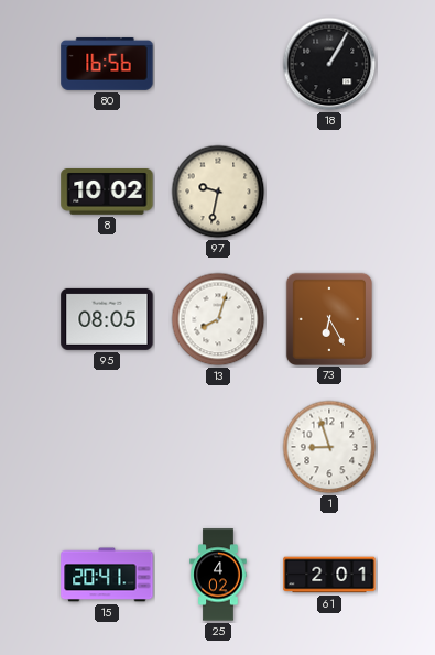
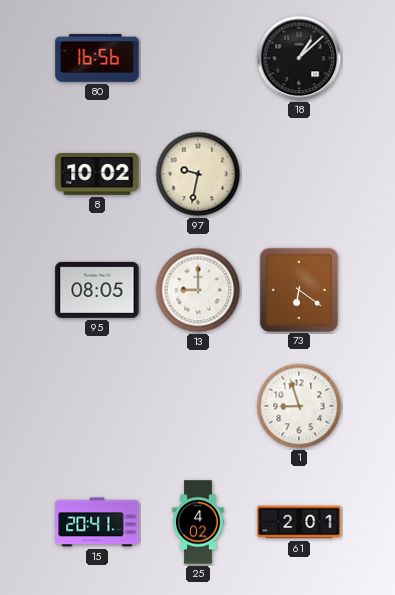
18: 1:05 -> 1:08
13: 8:03 -> 9:00
73: 6:25 -> 6:21
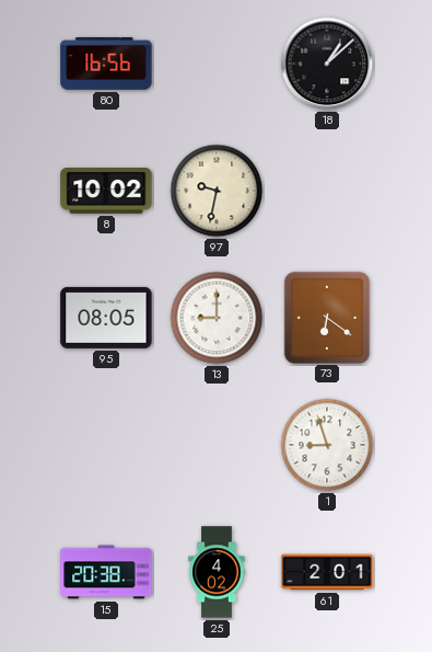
15: 20:41 -> 20:38
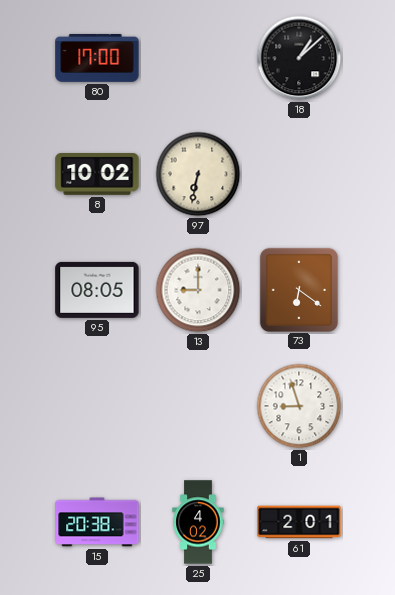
80: 16:56 -> 17:00
97: 9:32 -> 6:32
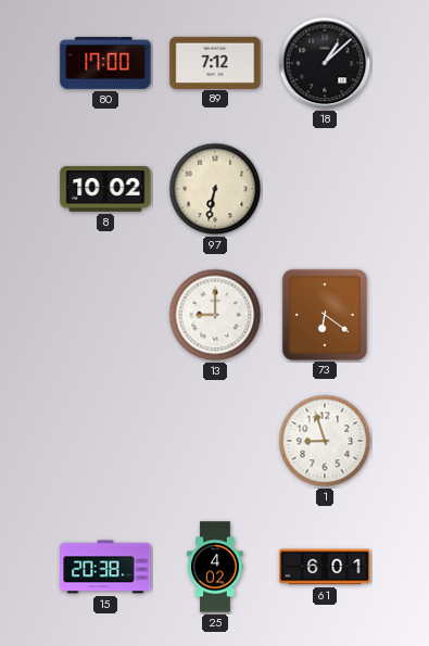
89: none -> 7:12
95: 08:05 -> none
61: 2:01 -> 6:01
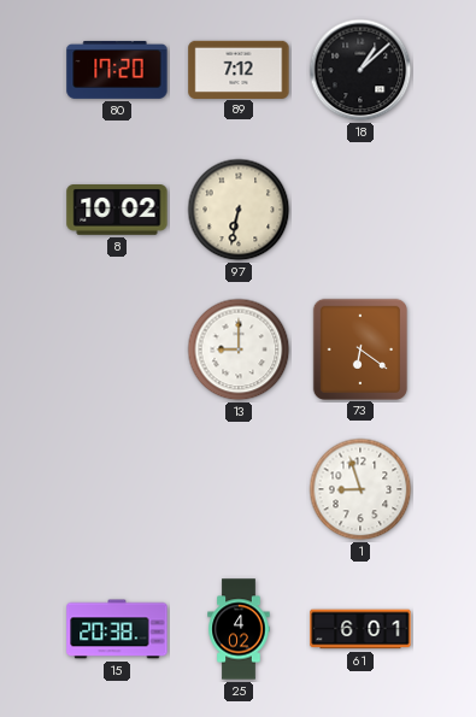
80: 17:00 -> 17:20
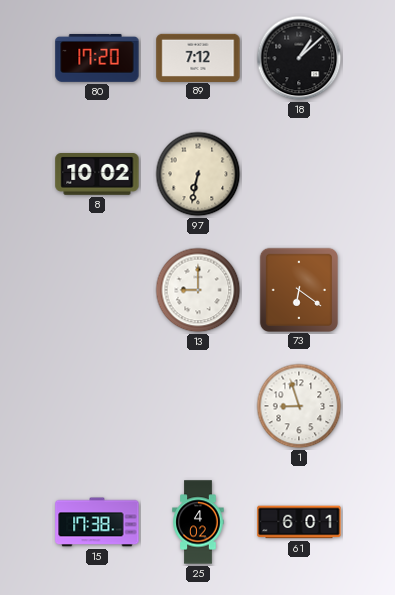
15: 20:38 -> 17:38
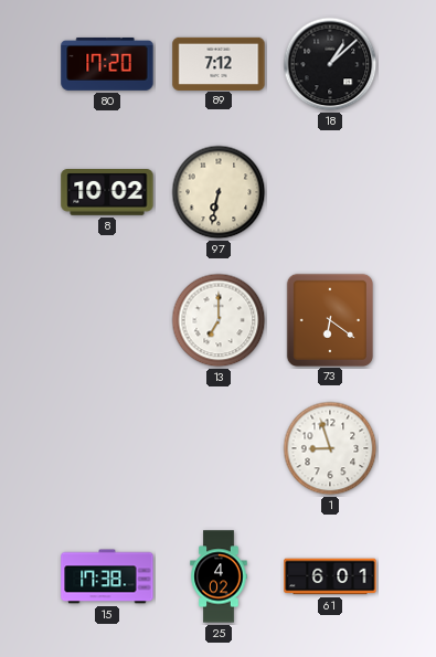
13: 9:00 -> 7:00
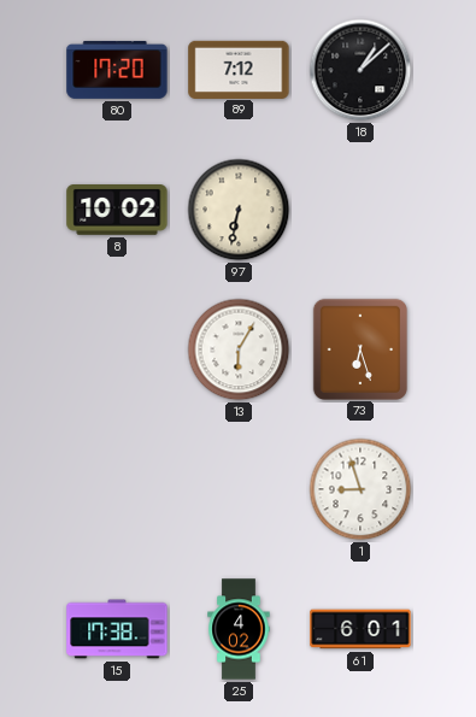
13: 7:00 -> 6:05
73: 6:21 -> 6:27
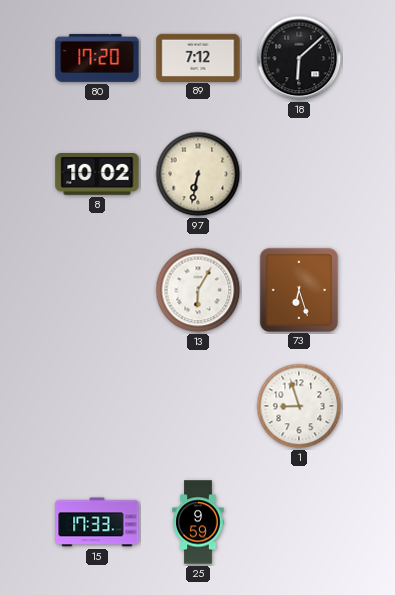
18: 1:08 -> 6:08
15: 17:38 -> 17:33
25: 4:02 -> 9:59
61: 6:01 -> none
